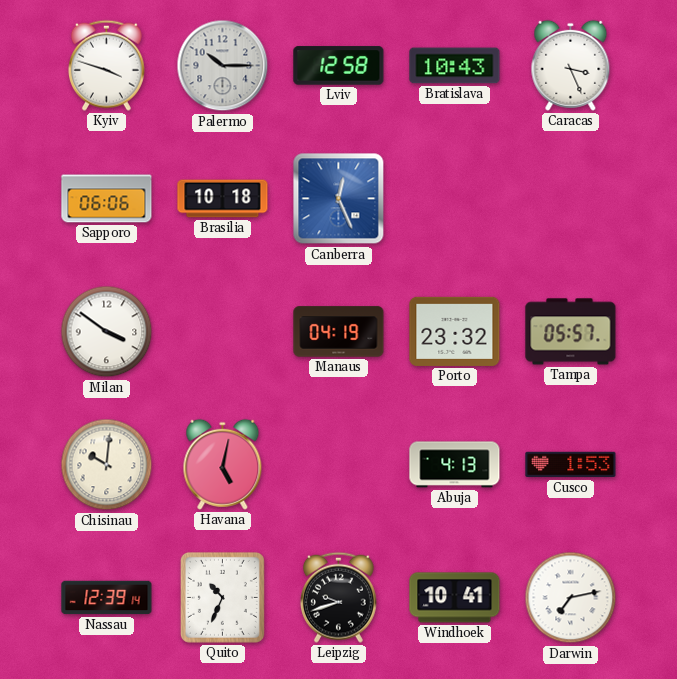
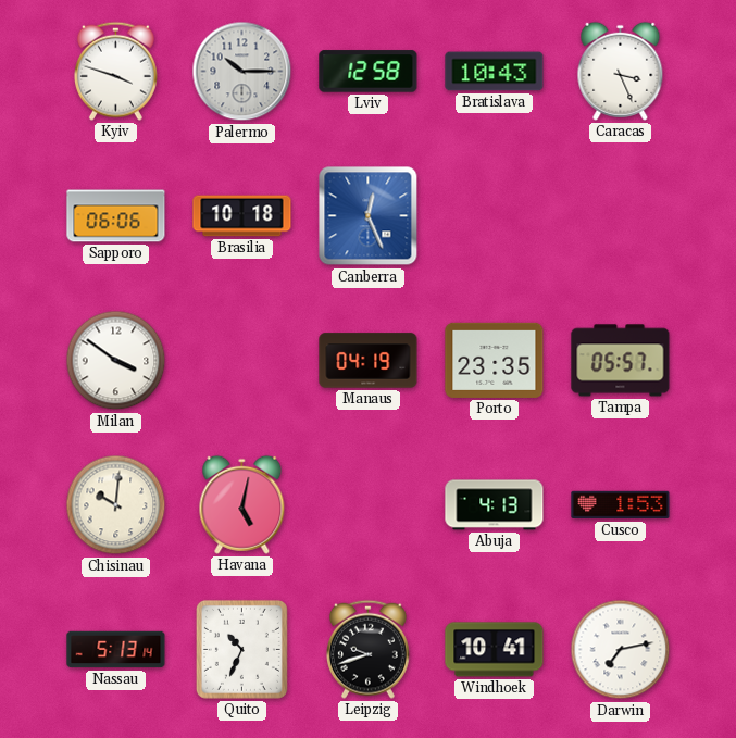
Porto: 23:32 -> 23:35
Nassau: 12:39 -> 5:13
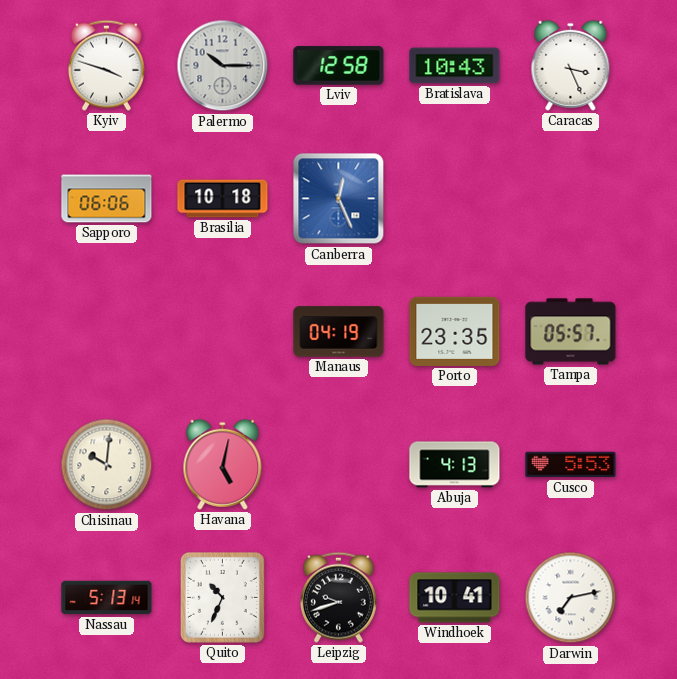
Milan: 3:51 -> none
Cusco: 1:53 -> 5:53
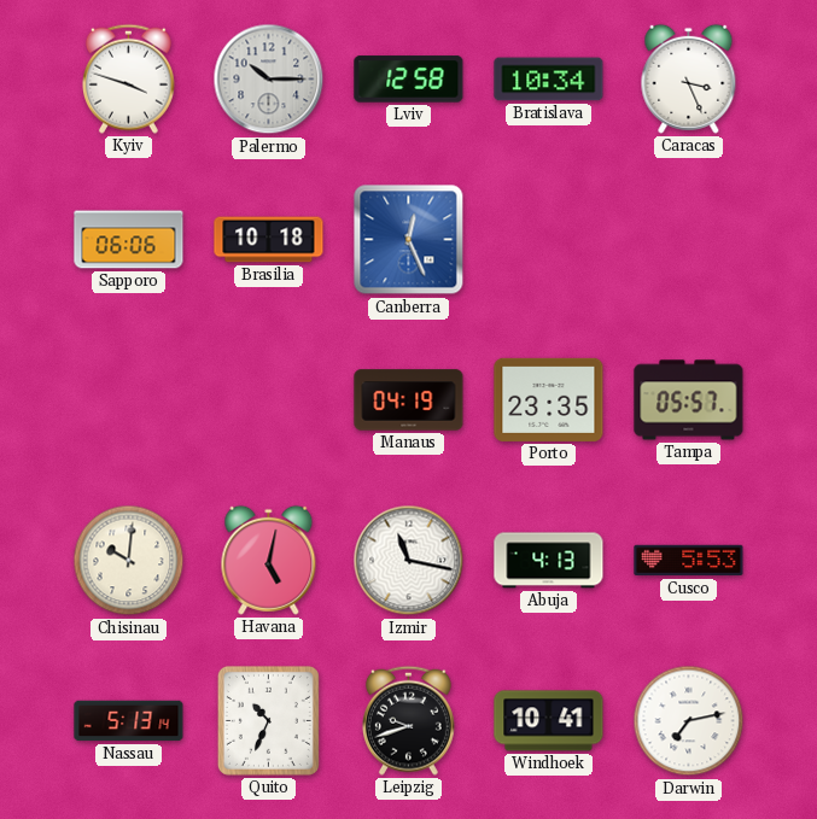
Bratislava: 10:43 -> 10:34
Izmir: none -> 11:17
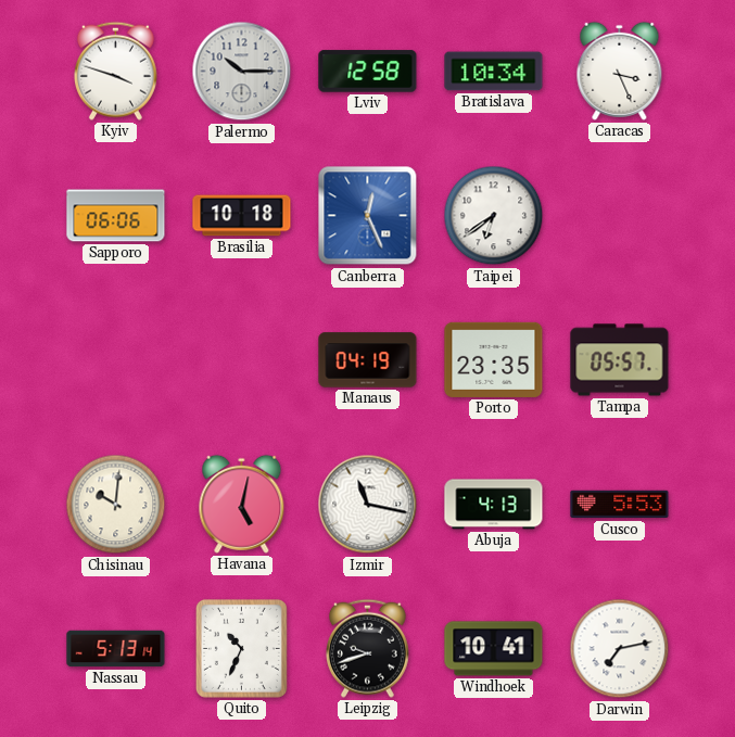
Taipei: none -> 6:39
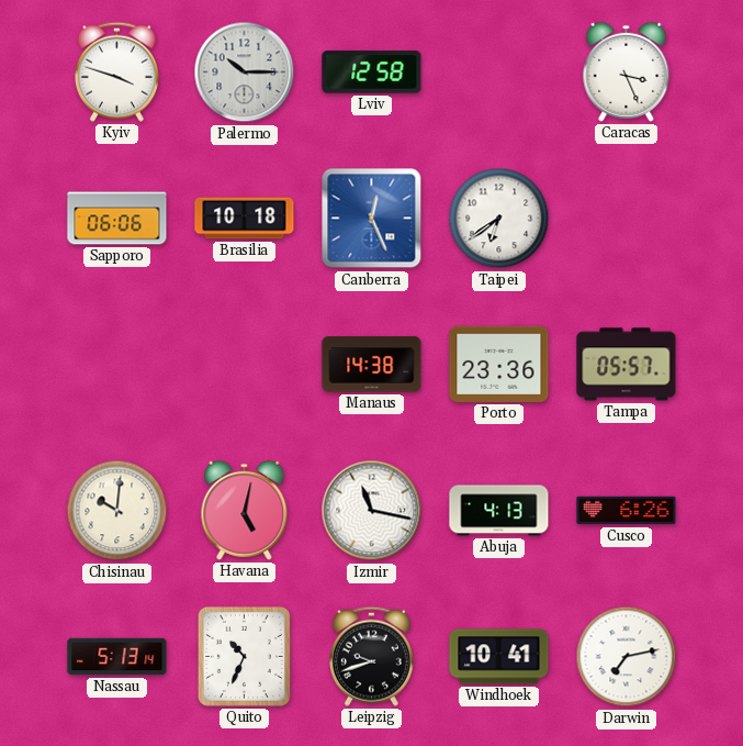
Bratislava: 10:34 -> none
Manaus: 04:19 -> 14:38
Porto: 23:35 -> 23:36
Cusco: 5:53 -> 6:26
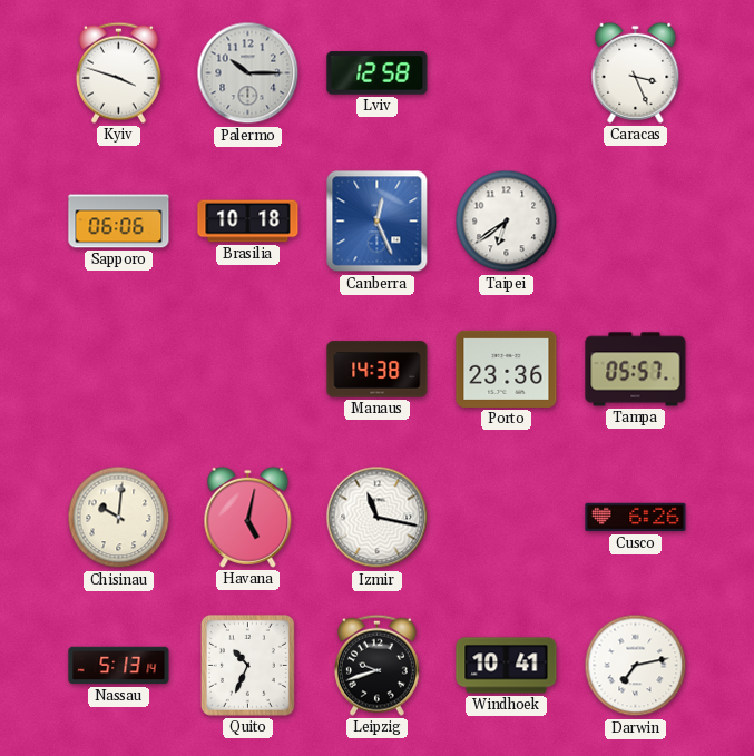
Abuja: 4:13 -> none
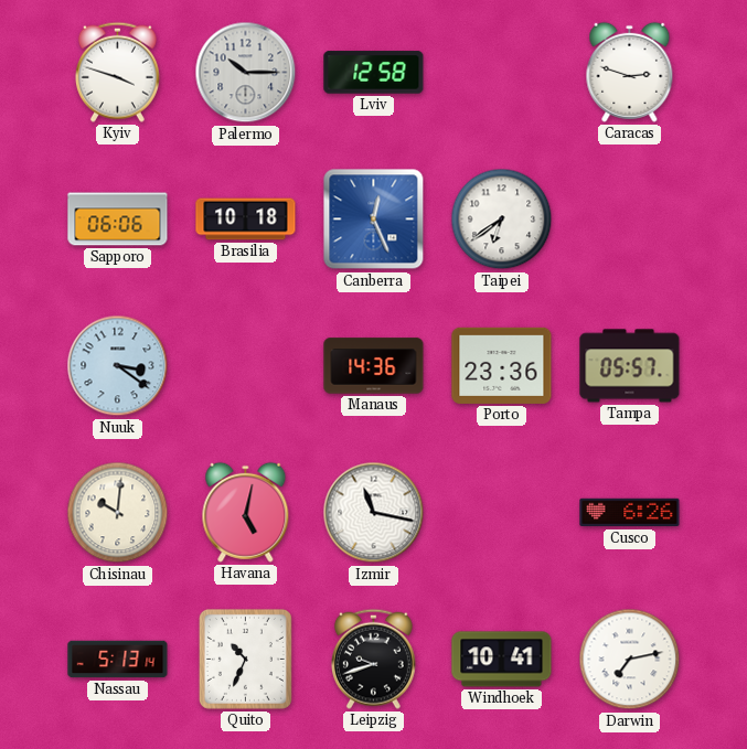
Caracas: 3:26 -> 2:48
Nuuk: none -> 3:21
Manaus: 14:38 -> 14:36
